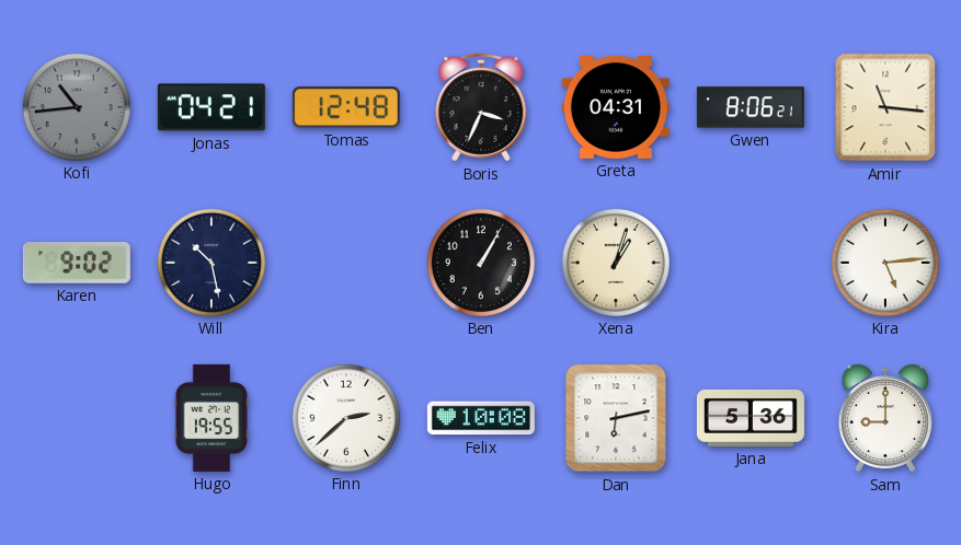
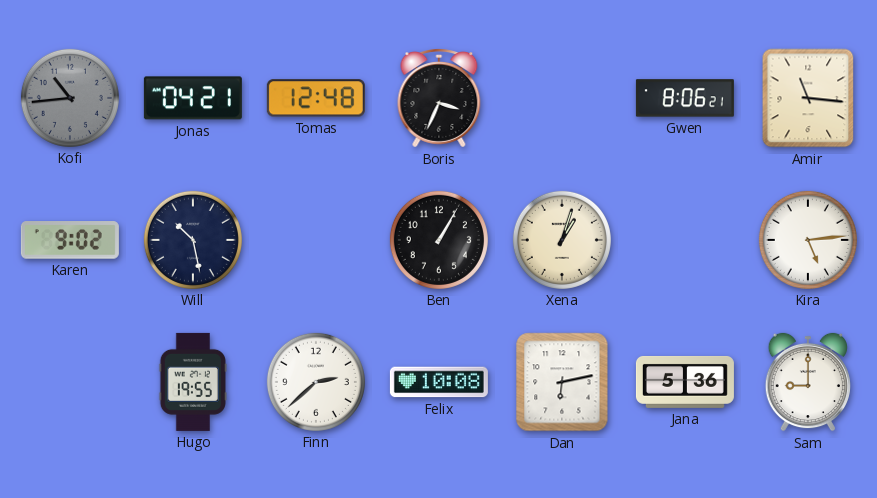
Greta: 04:31 -> none
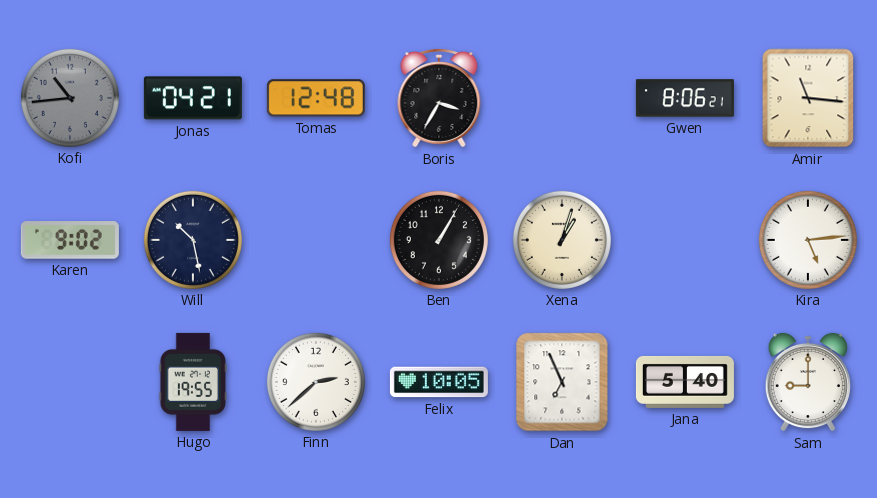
Boris: 3:34 -> 3:35
Felix: 10:08 -> 10:05
Dan: 6:13 -> 6:56
Jana: 5:36 -> 5:40
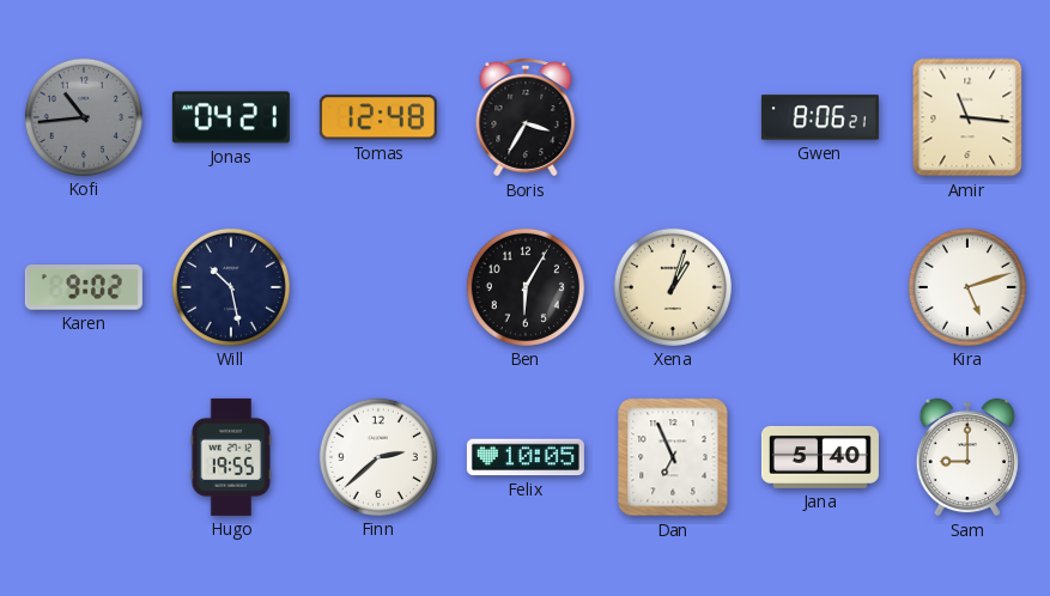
Ben: 1:05 -> 6:05
Kira: 5:14 -> 5:12
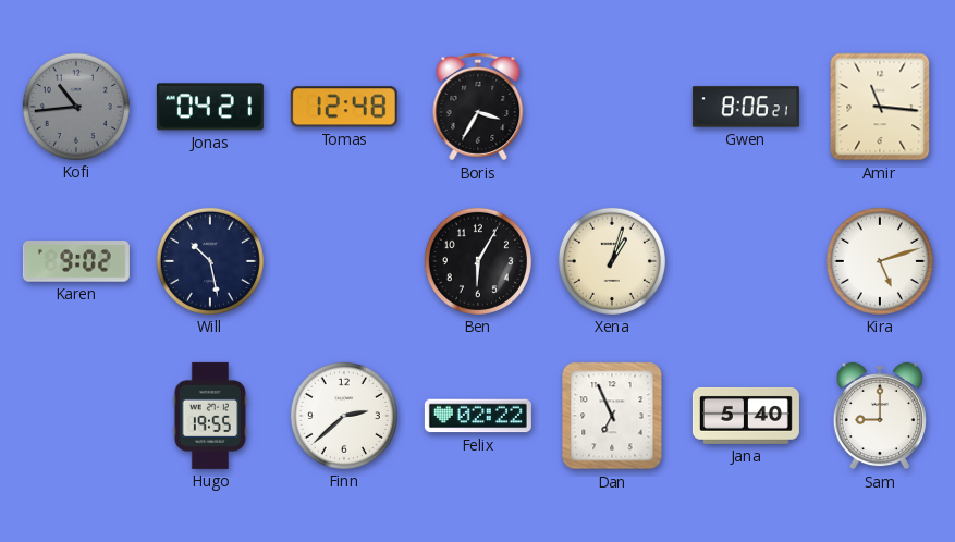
Felix: 10:05 -> 02:22
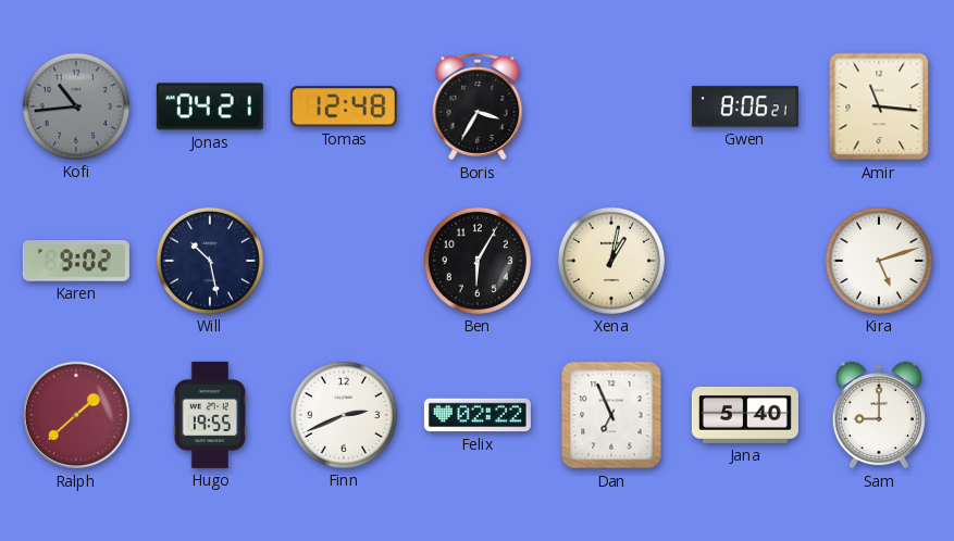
Xena: 1:03 -> 1:02
Ralph: none -> 1:38
Finn: 2:38 -> 2:41
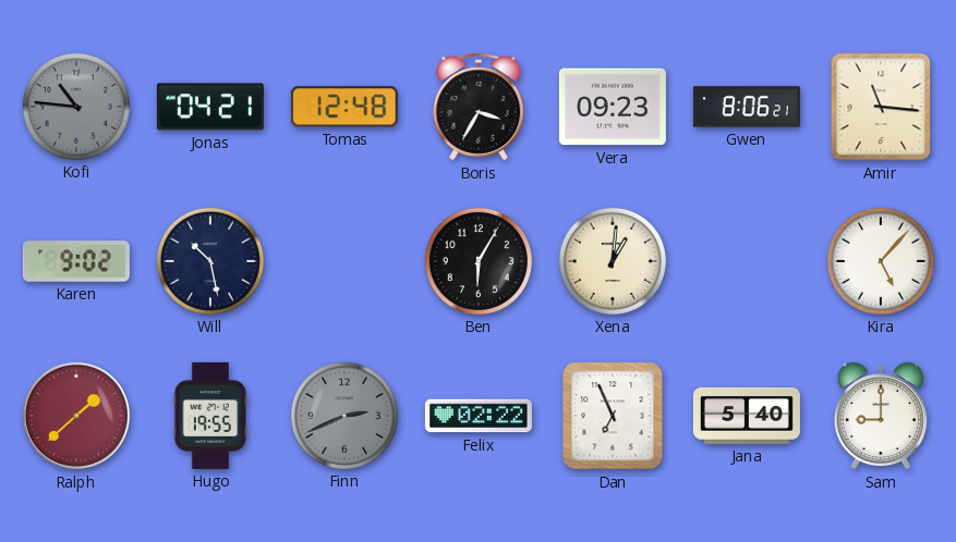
Kofi: 10:44 -> 10:46
Vera: none -> 09:23
Xena: 1:02 -> 1:01
Kira: 5:12 -> 5:07
Finn dial: white -> grey
